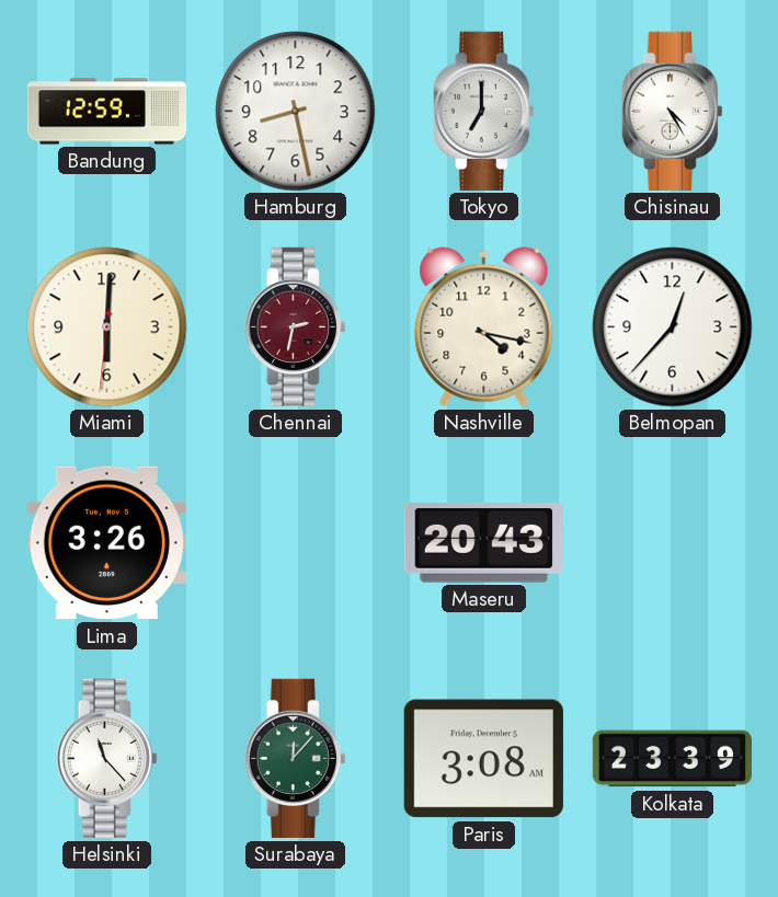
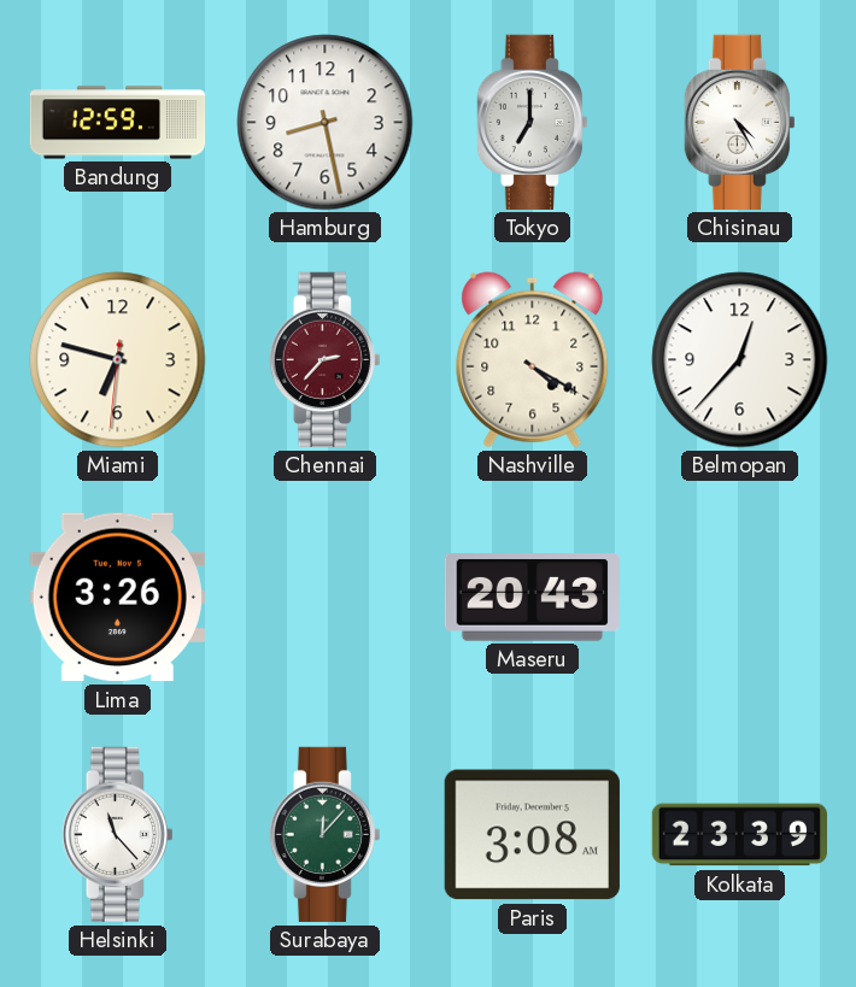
Miami: 6:00 -> 6:47
Chennai: 2:32 -> 2:37
Nashville: 4:17 -> 4:20
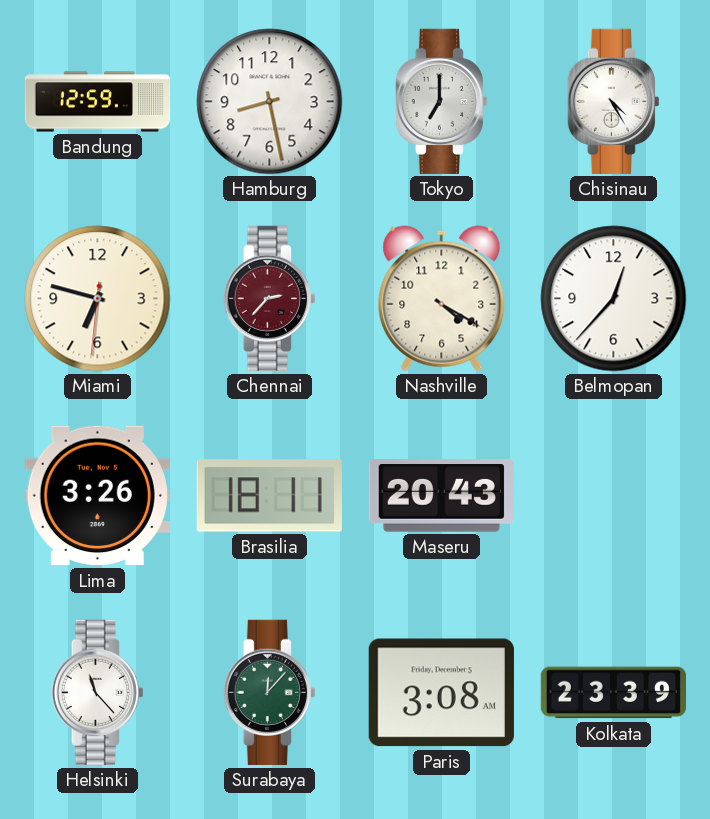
Brasilia: none -> 18:11
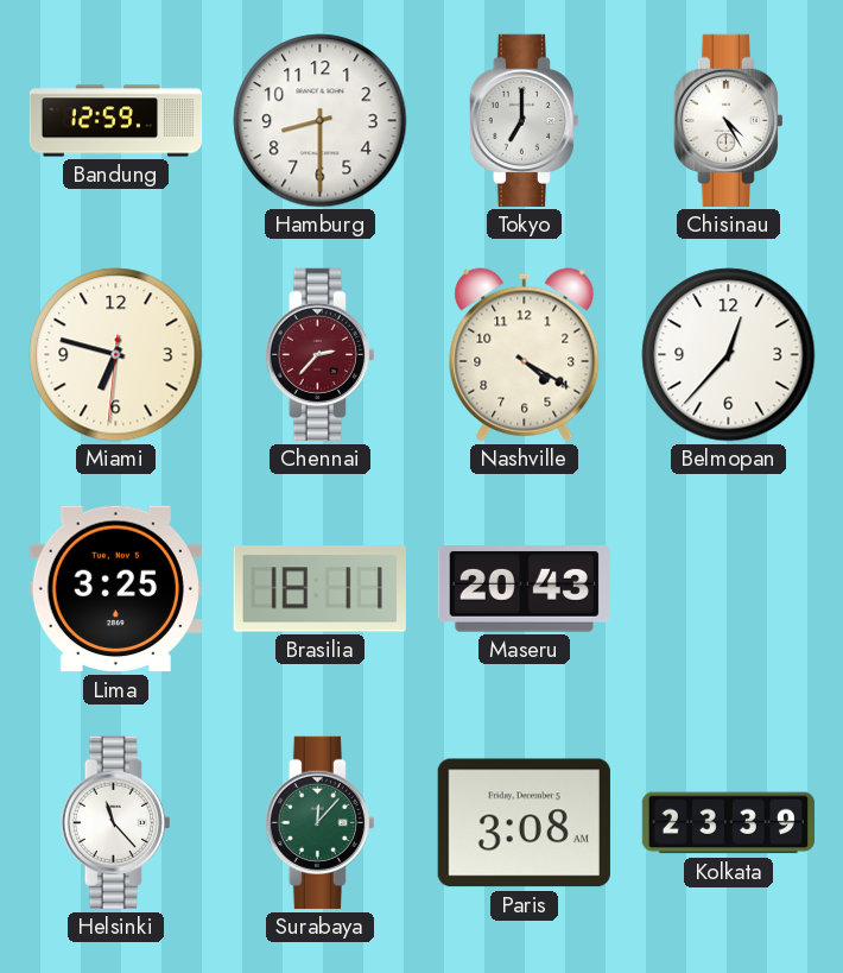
Hamburg: 8:28 -> 8:30
Lima: 3:26 -> 3:25
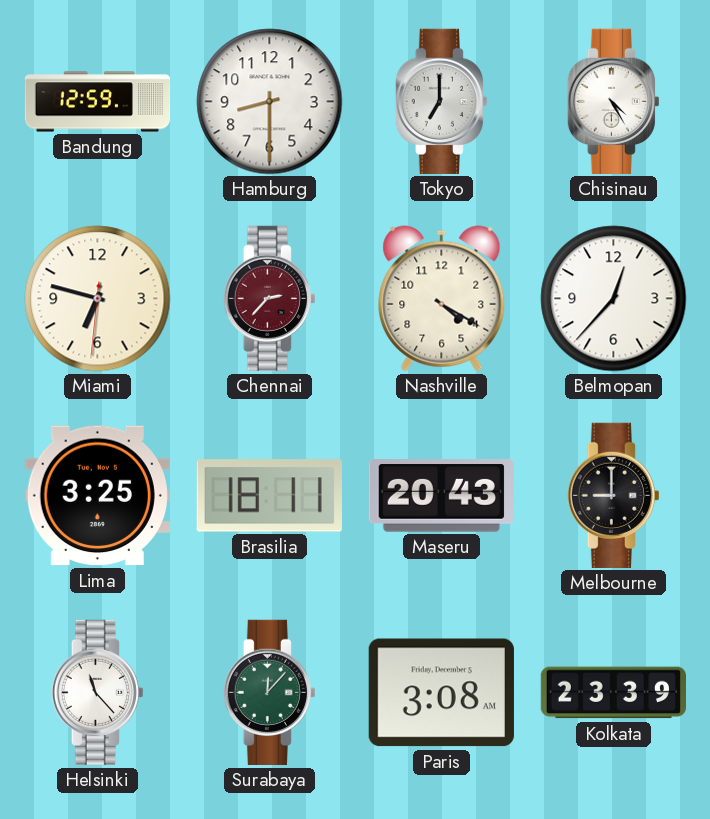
Melbourne: none -> 9:00
